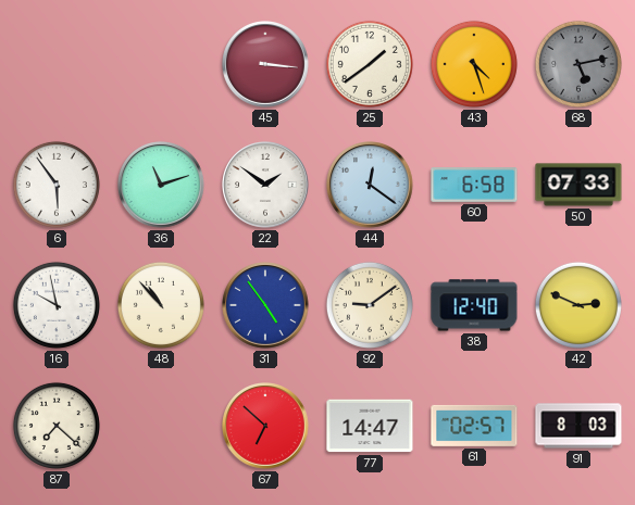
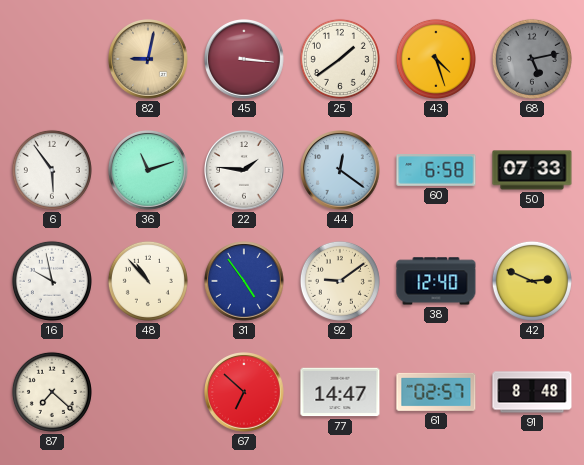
82: none -> 9:02
22: 1:51 -> 1:46
91: 8:03 -> 8:48
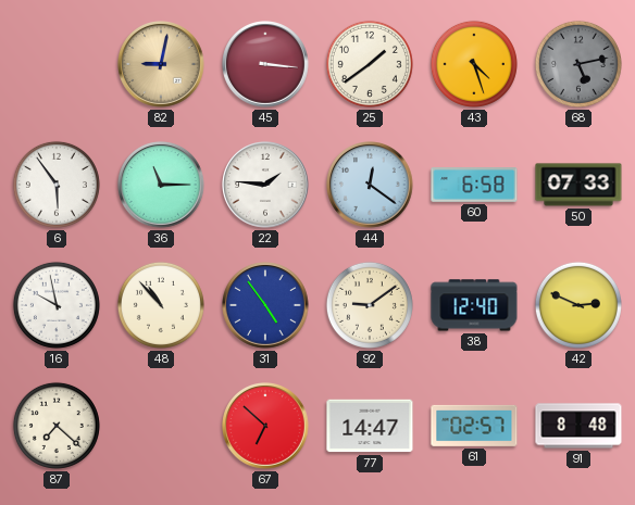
36: 11:12 -> 11:15
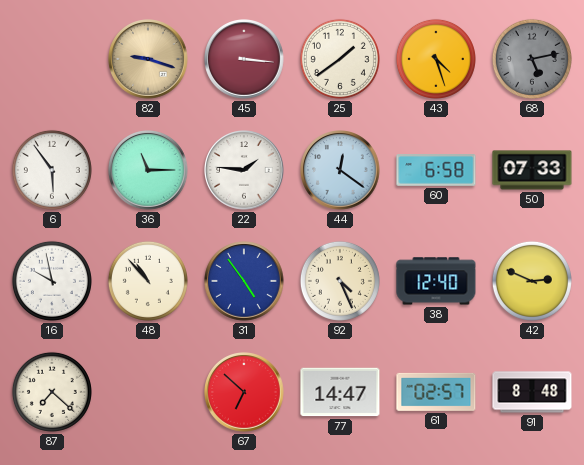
82: 9:02 -> 9:18
92: 9:09 -> 4:26
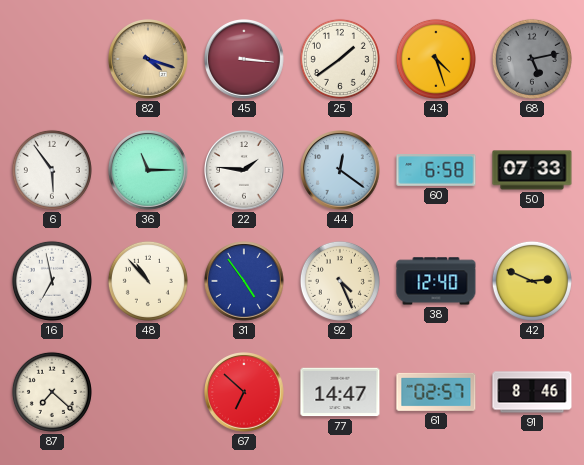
82: 9:18 -> 4:18
16: 9:58 -> 6:58
91: 8:48 -> 8:46
